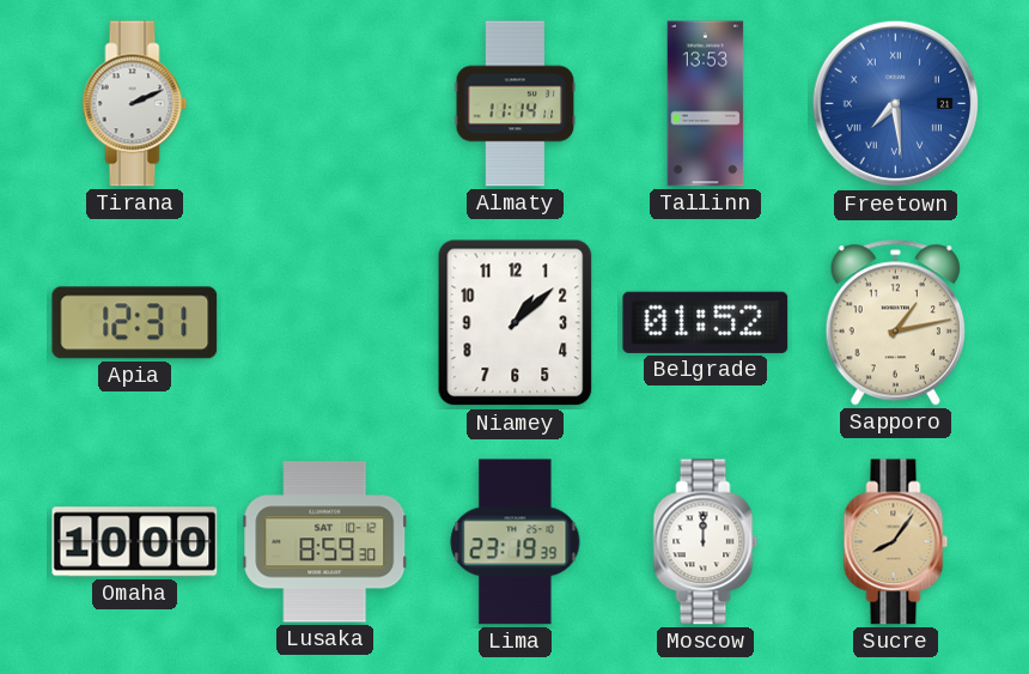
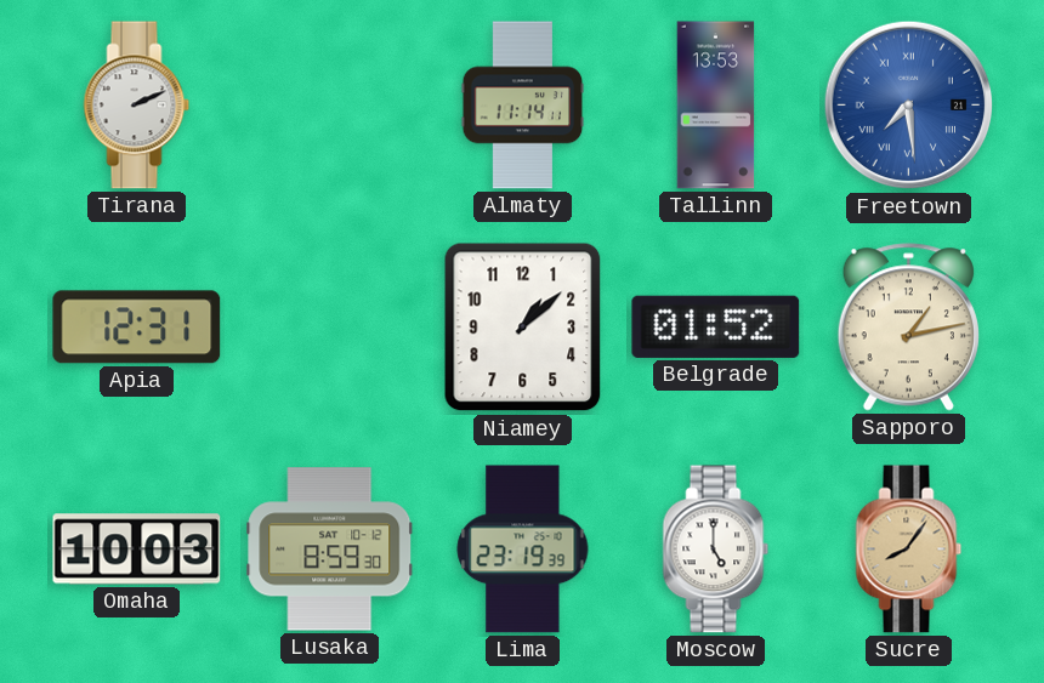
Omaha: 10:00 -> 10:03
Moscow: 12:00 -> 5:00
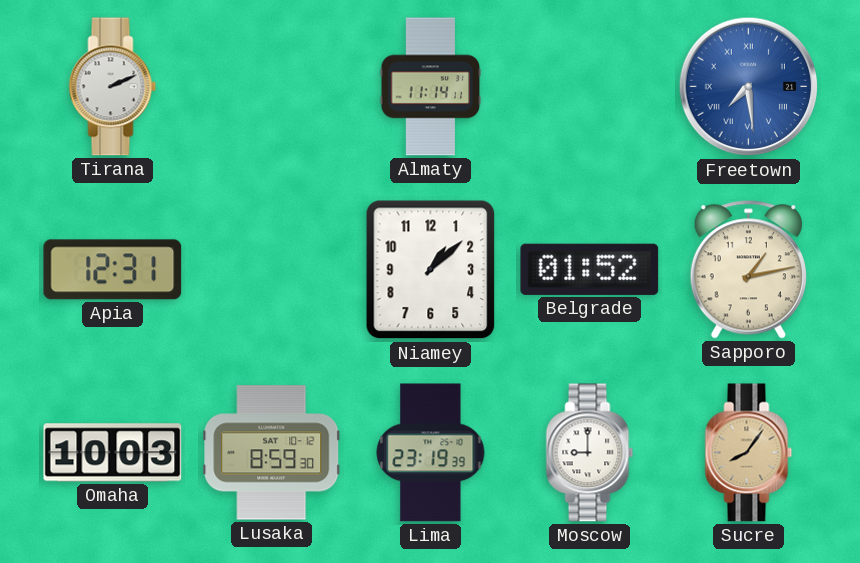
Tallinn: 13:53 -> none
Moscow: 5:00 -> 9:00
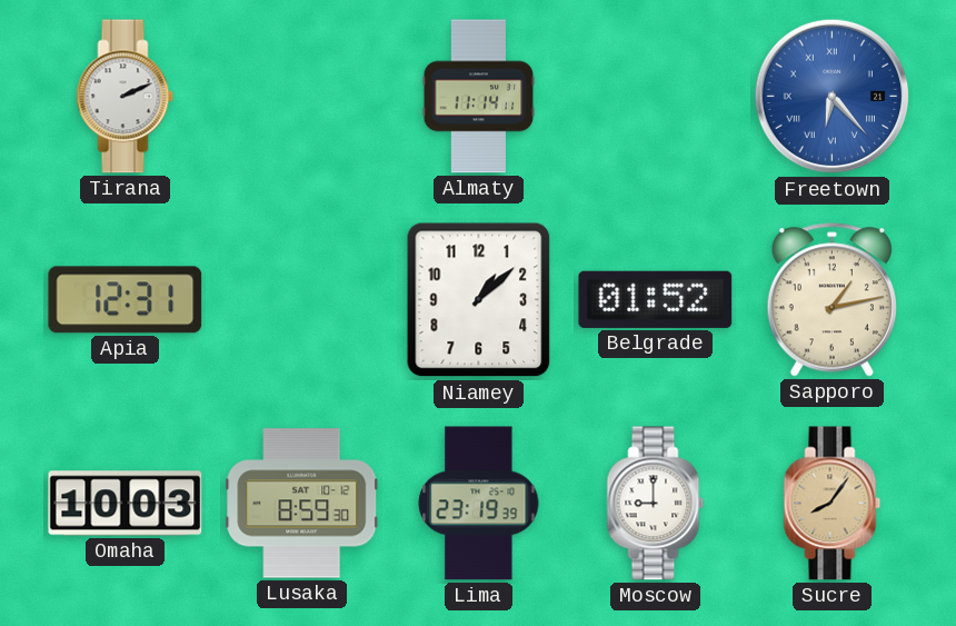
Freetown: 7:29 -> 6:23
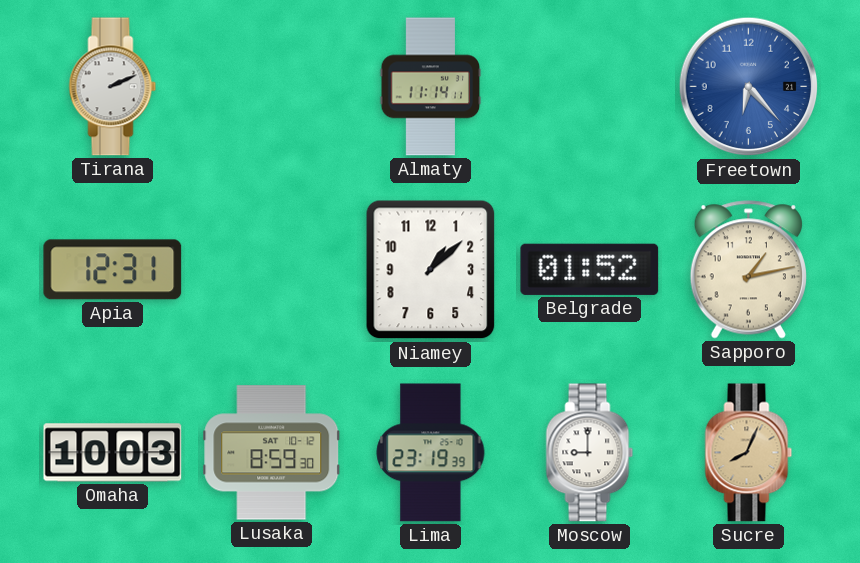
Freetown numerals: Roman -> Arabic
Sucre: 8:06 -> 8:04
